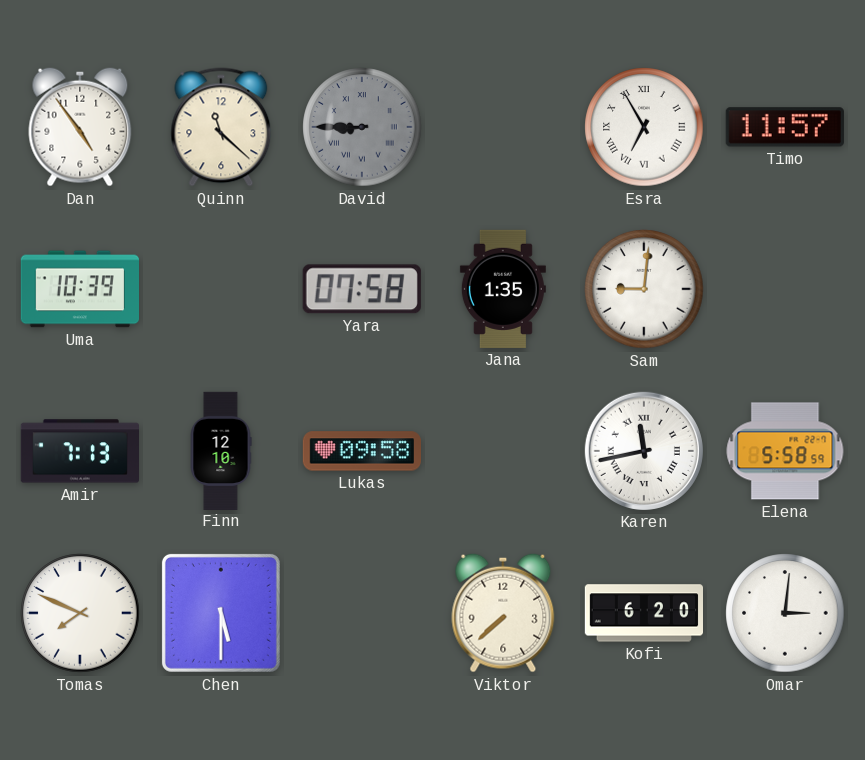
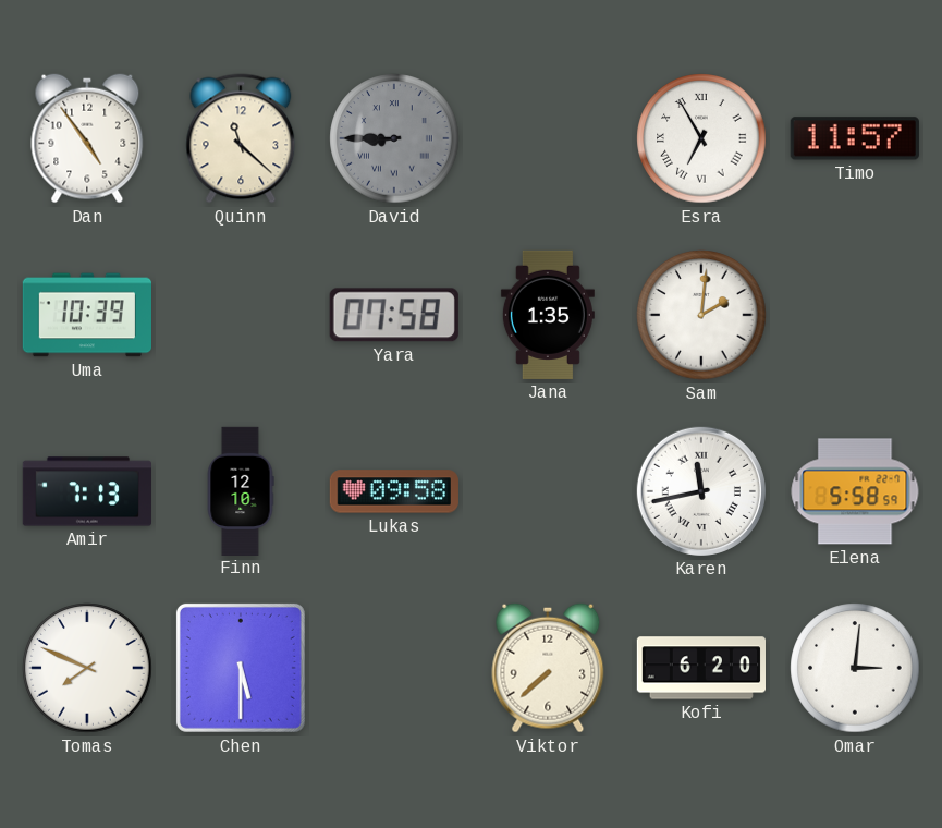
Sam: 9:01 -> 2:01
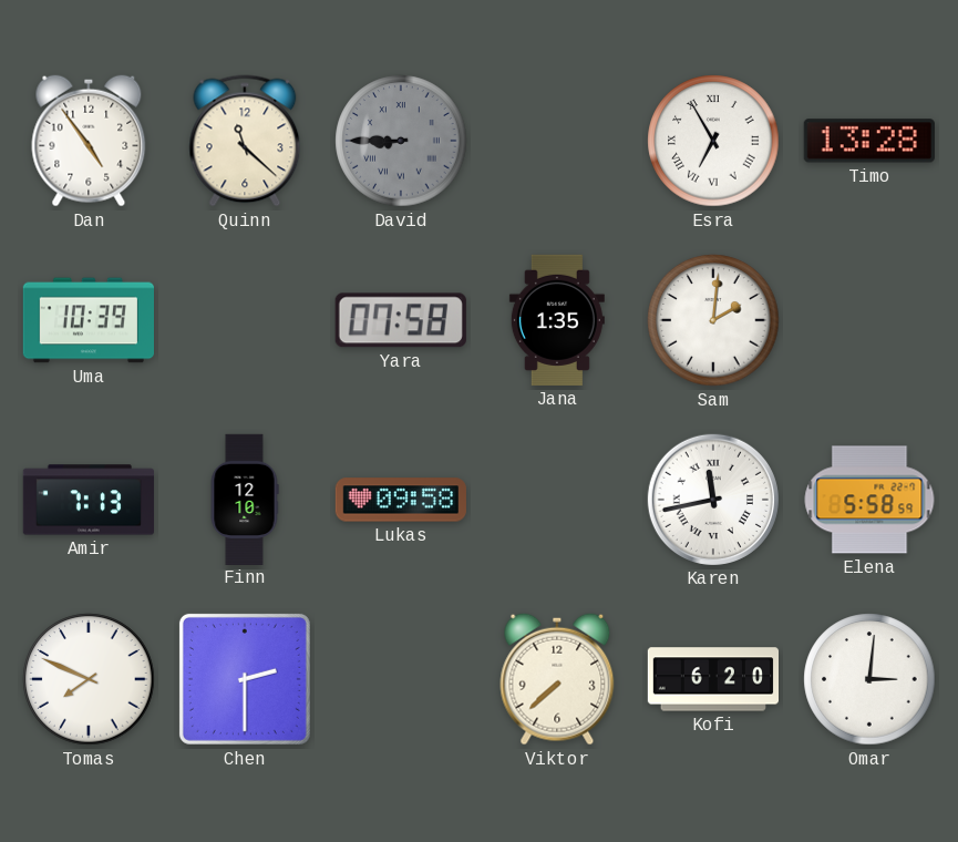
Timo: 11:57 -> 13:28
Chen: 5:30 -> 2:30
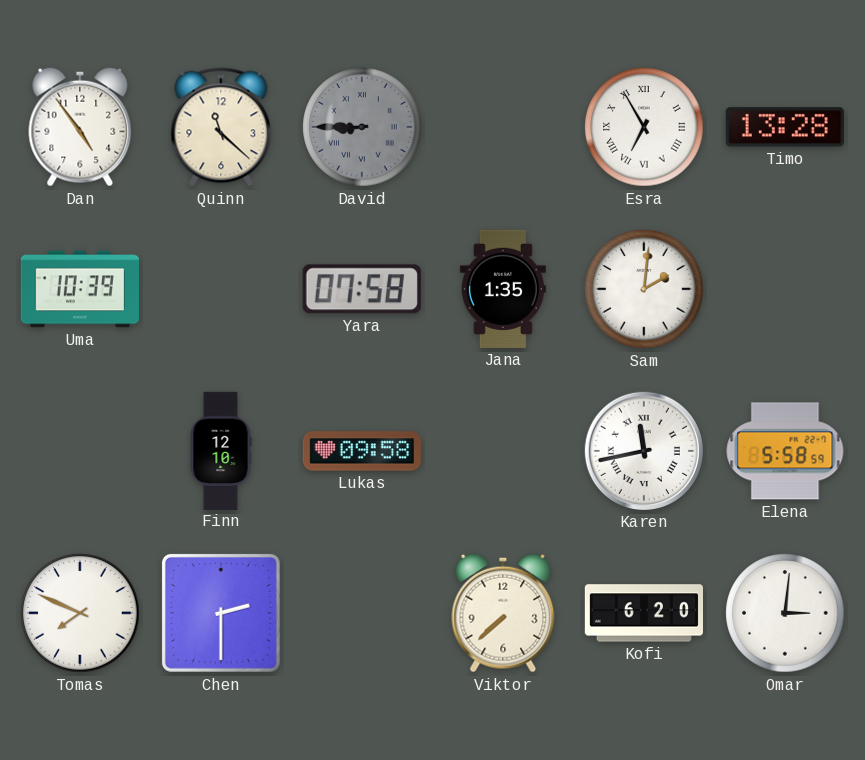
Amir: 7:13 -> none
